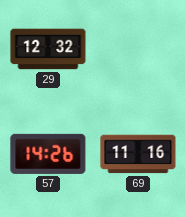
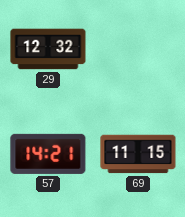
57: 14:26 -> 14:21
69: 11:16 -> 11:15
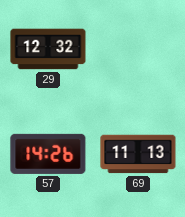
57: 14:21 -> 14:26
69: 11:15 -> 11:13
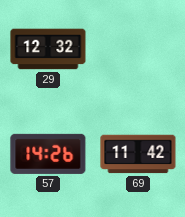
69: 11:13 -> 11:42
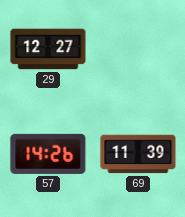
29: 12:32 -> 12:27
69: 11:42 -> 11:39
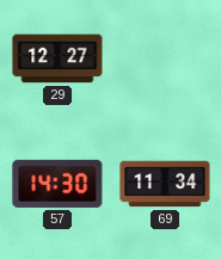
57: 14:26 -> 14:30
69: 11:39 -> 11:34
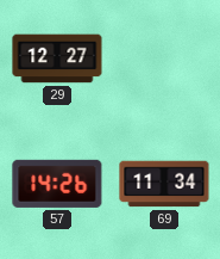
57: 14:30 -> 14:26
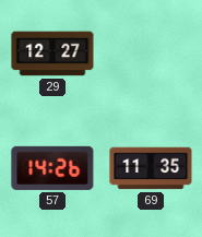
69: 11:34 -> 11:35
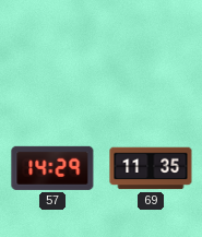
29: 12:27 -> none
57: 14:26 -> 14:29
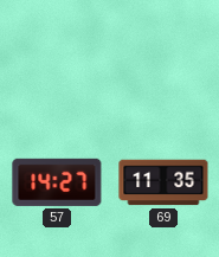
57: 14:29 -> 14:27
